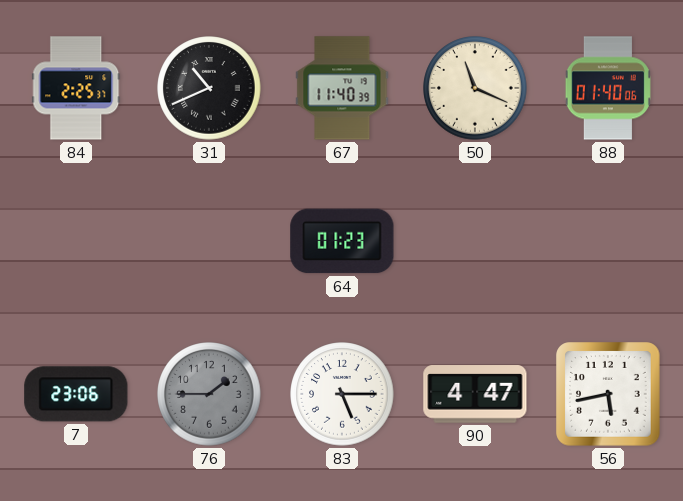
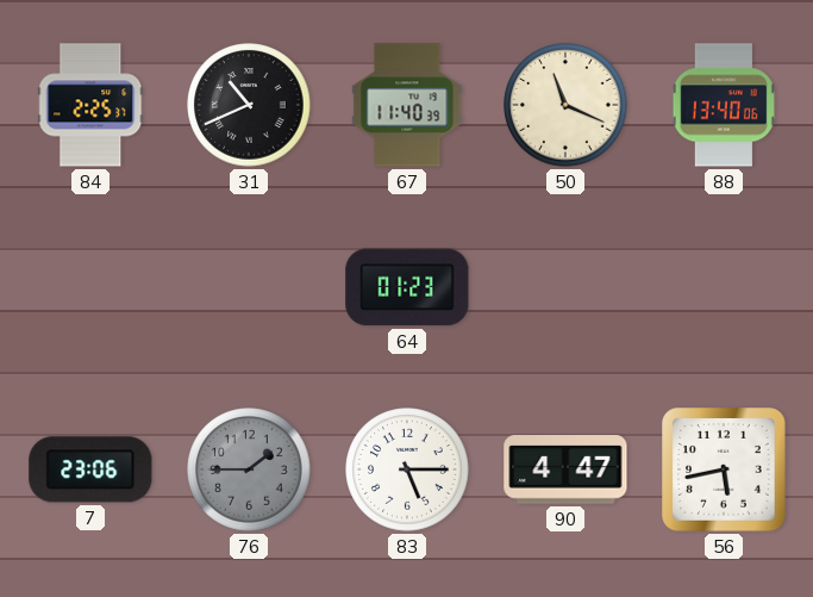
88: 01:40 -> 13:40
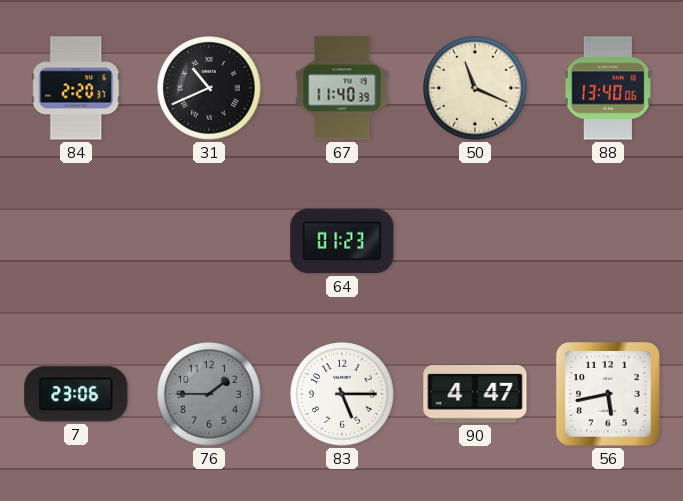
84: 2:25 -> 2:20
